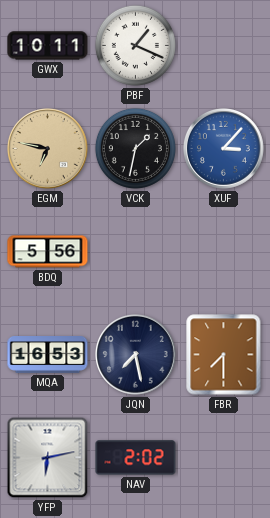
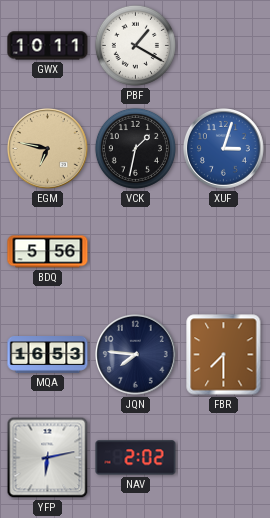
PBF: 1:19 -> 1:20
XUF: 3:07 -> 3:03
JQN: 7:28 -> 7:46
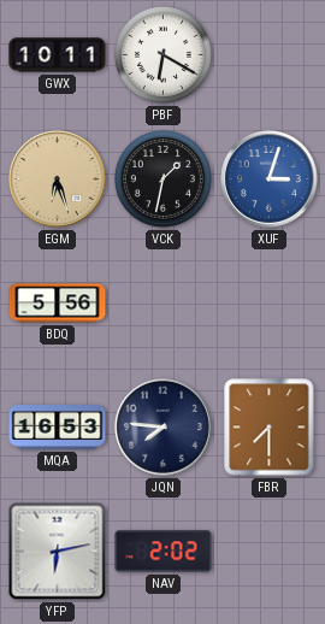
PBF: 1:20 -> 6:20
EGM: 6:47 -> 6:27
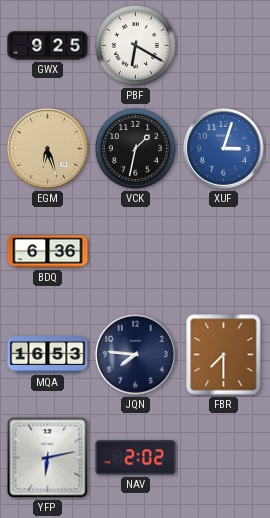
GWX: 10:11 -> 9:25
BDQ: 5:56 -> 6:36
